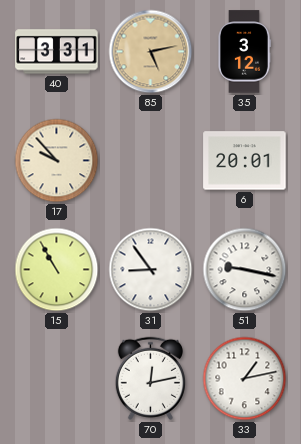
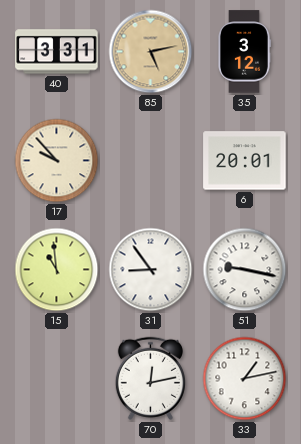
15: 10:55 -> 10:59
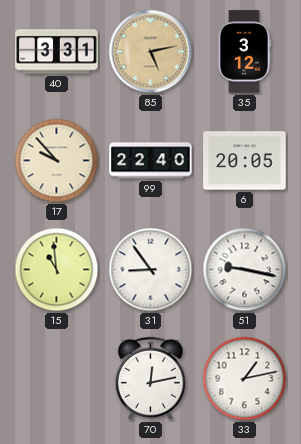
99: none -> 22:40
6: 20:01 -> 20:05
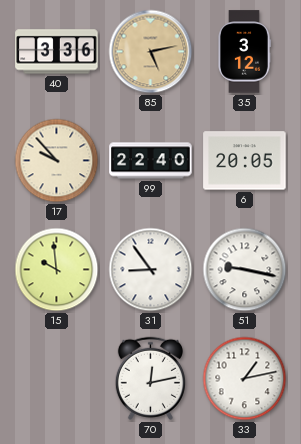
40: 3:31 -> 3:36
15: 10:59 -> 9:59
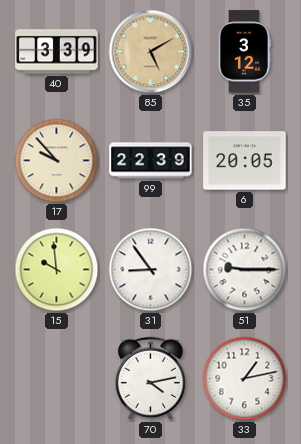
40: 3:36 -> 3:39
85: 5:13 -> 5:10
99: 22:40 -> 22:39
51: 9:17 -> 9:15
70: 12:13 -> 4:13
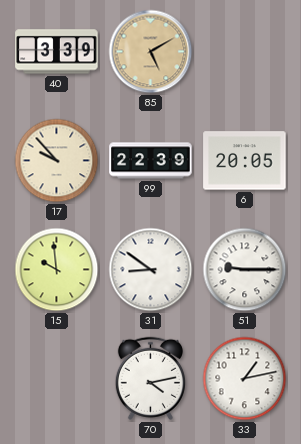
35: 3:12 -> none
31: 8:54 -> 8:51
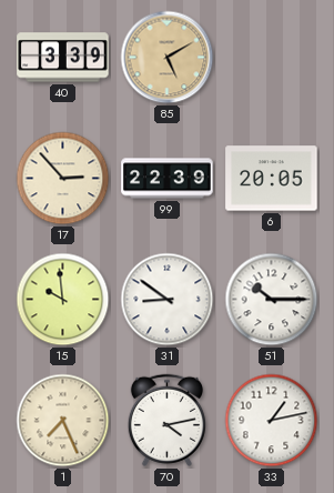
17: 9:53 -> 2:53
51: 9:15 -> 10:15
1: none -> 7:26
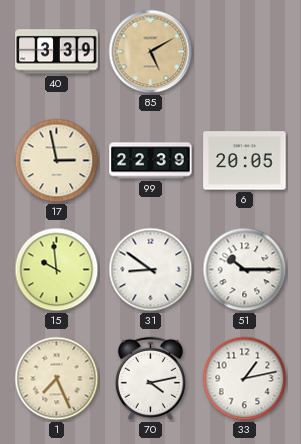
17: 2:53 -> 2:58
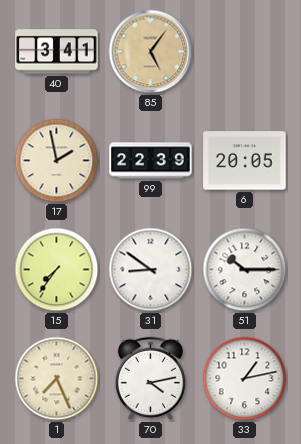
40: 3:39 -> 3:41
85: 5:10 -> 5:06
17: 2:58 -> 1:58
15: 9:59 -> 7:36
